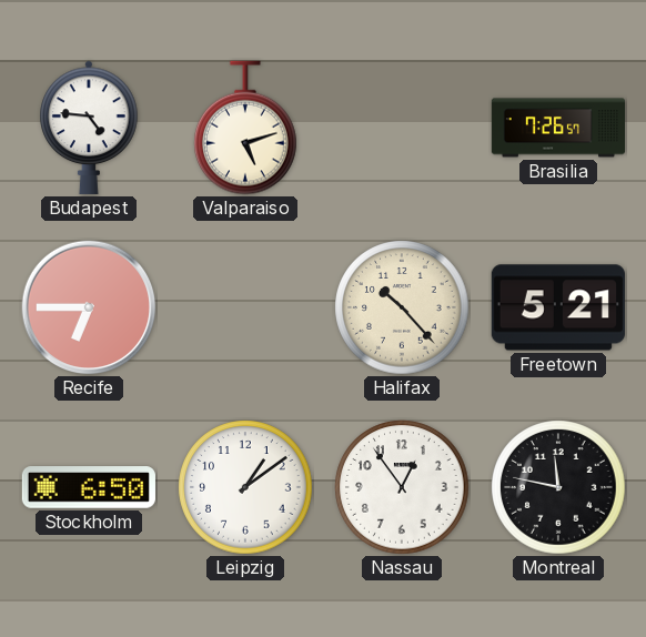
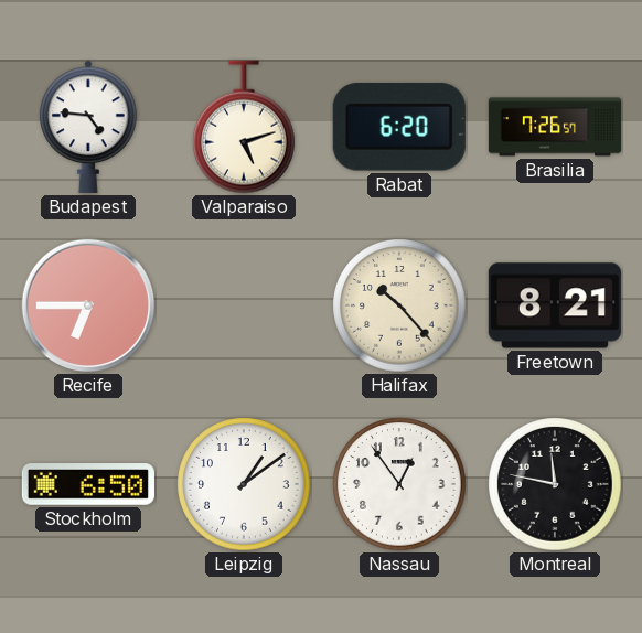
Rabat: none -> 6:20
Freetown: 5:21 -> 8:21
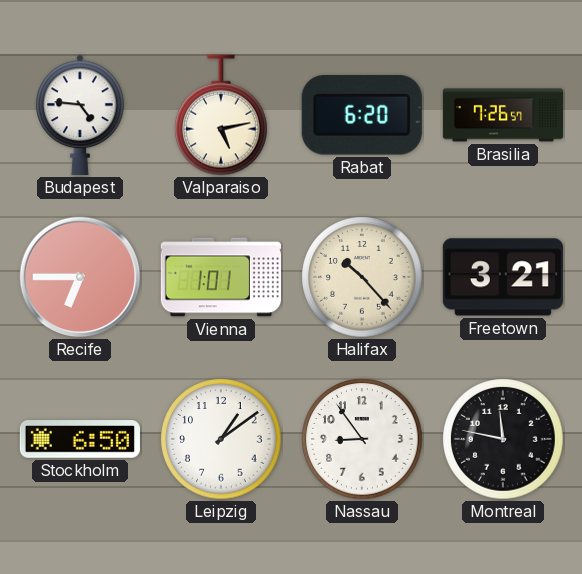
Valparaiso: 5:12 -> 5:13
Vienna: none -> 1:01
Freetown: 8:21 -> 3:21
Nassau: 12:54 -> 8:54
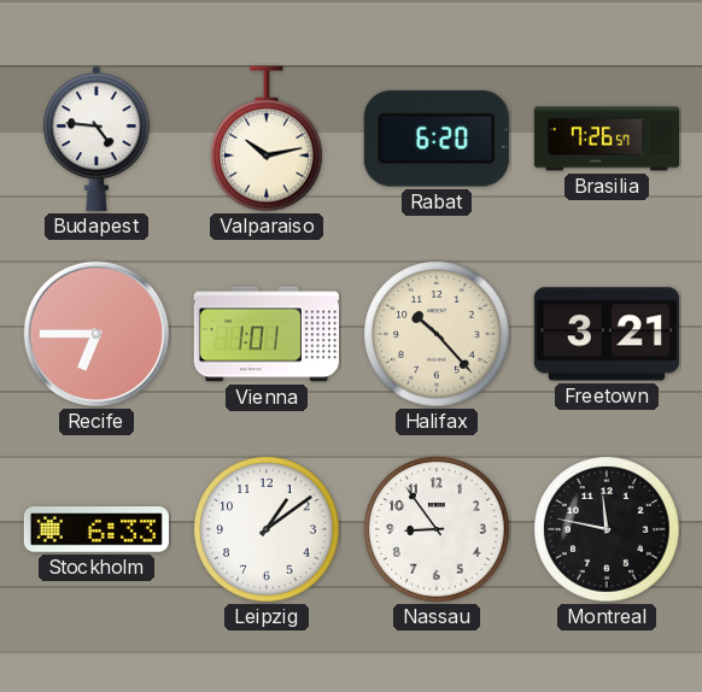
Valparaiso: 5:13 -> 10:13
Stockholm: 6:50 -> 6:33
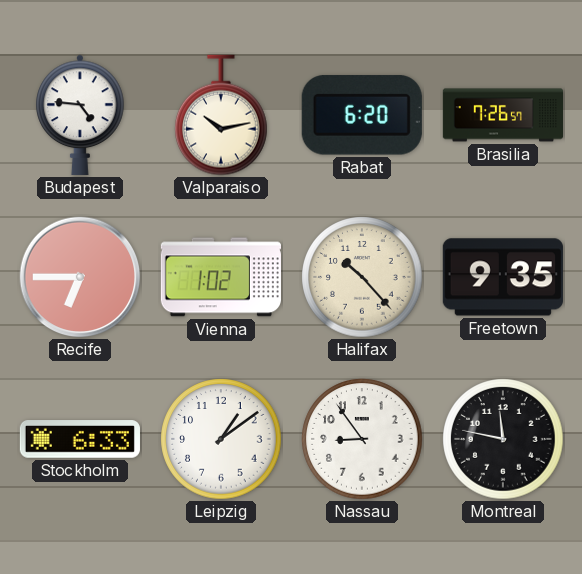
Vienna: 1:01 -> 1:02
Freetown: 3:21 -> 9:35
